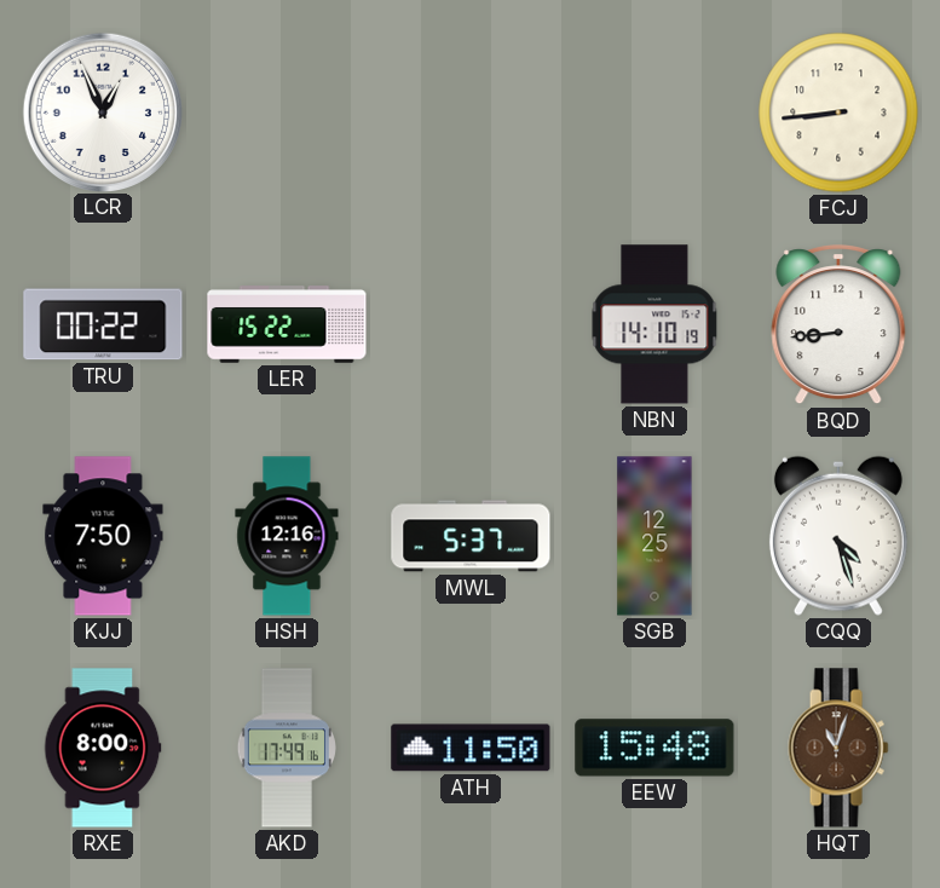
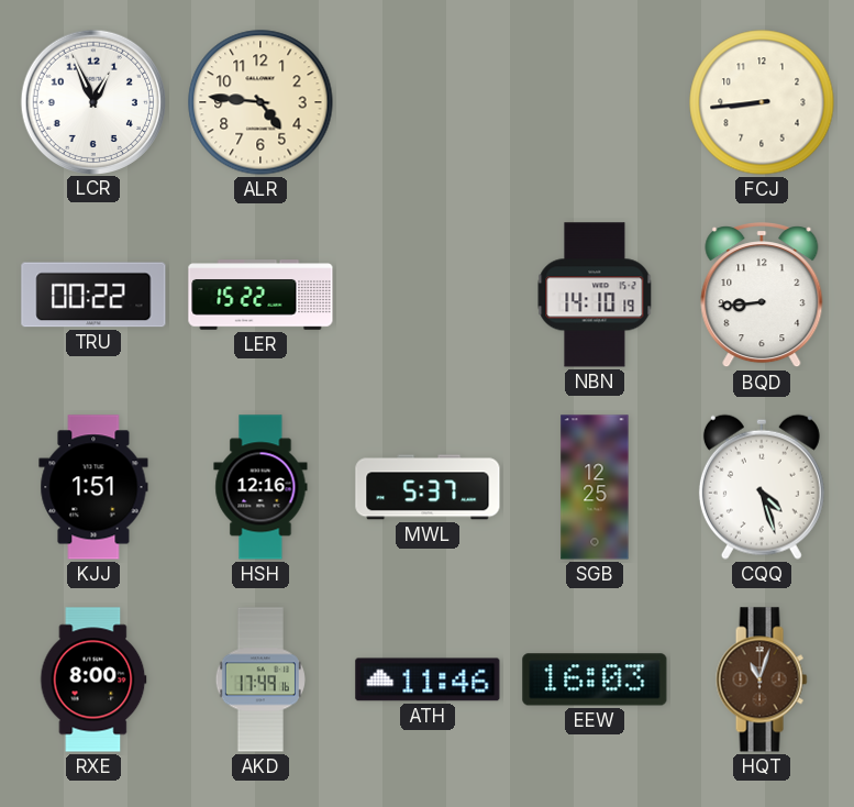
ALR: none -> 4:46
KJJ: 7:50 -> 1:51
ATH: 11:50 -> 11:46
EEW: 15:48 -> 16:03
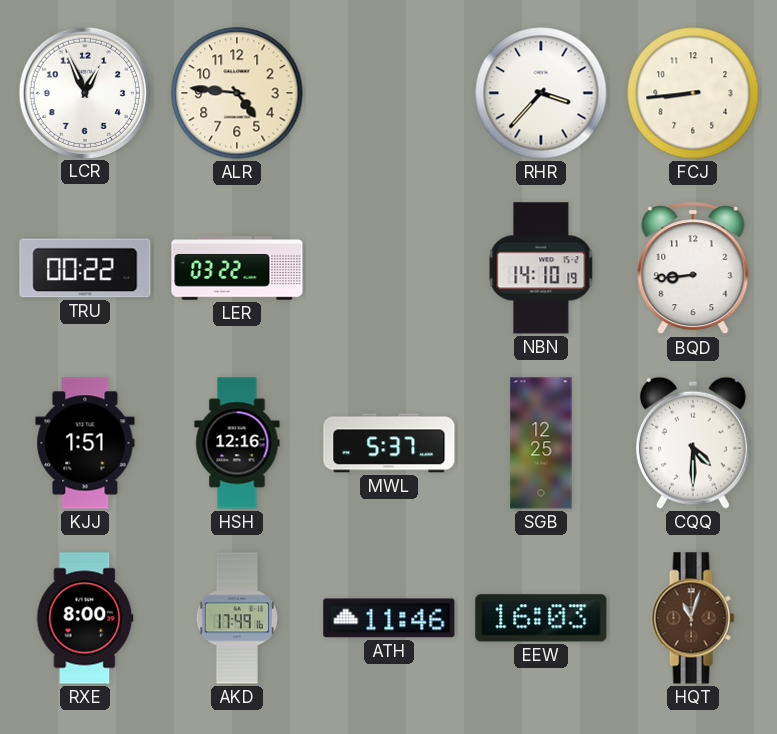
RHR: none -> 3:37
LER: 15:22 -> 03:22
CQQ: 4:27 -> 4:30
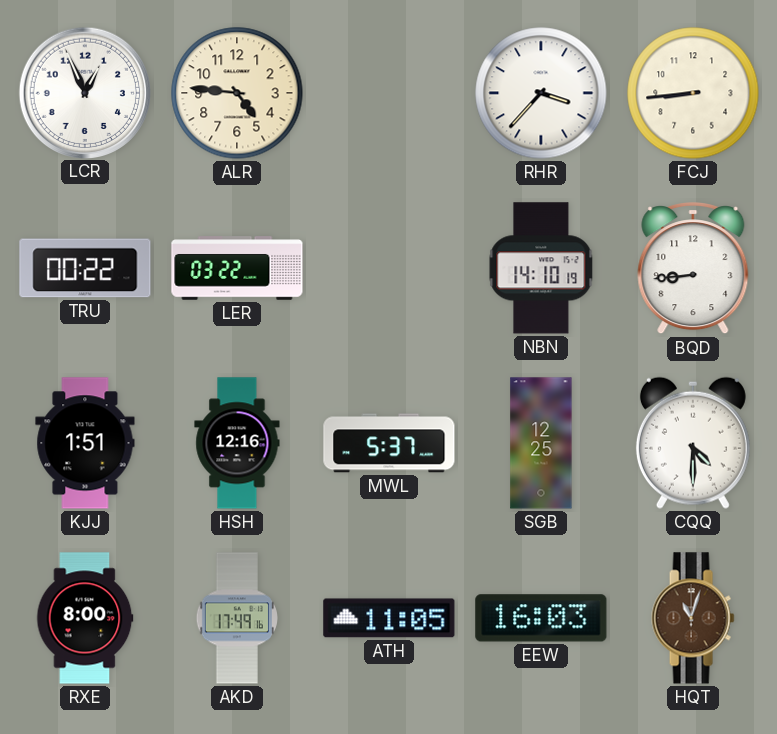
ATH: 11:46 -> 11:05
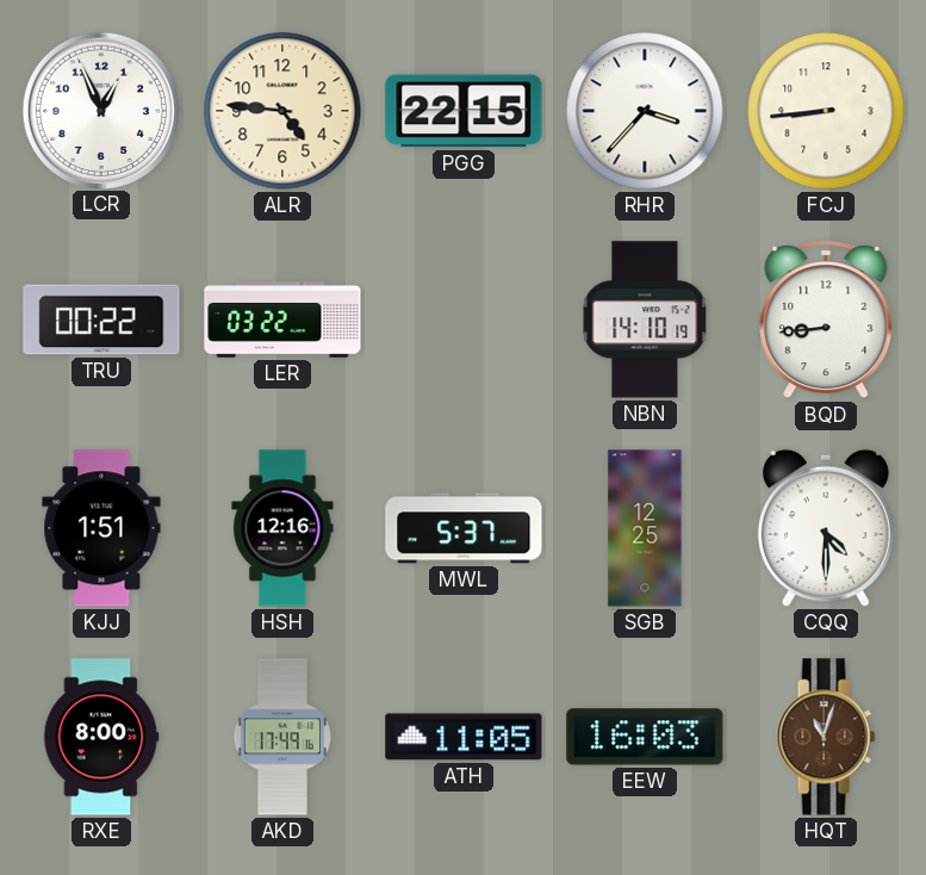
PGG: none -> 22:15
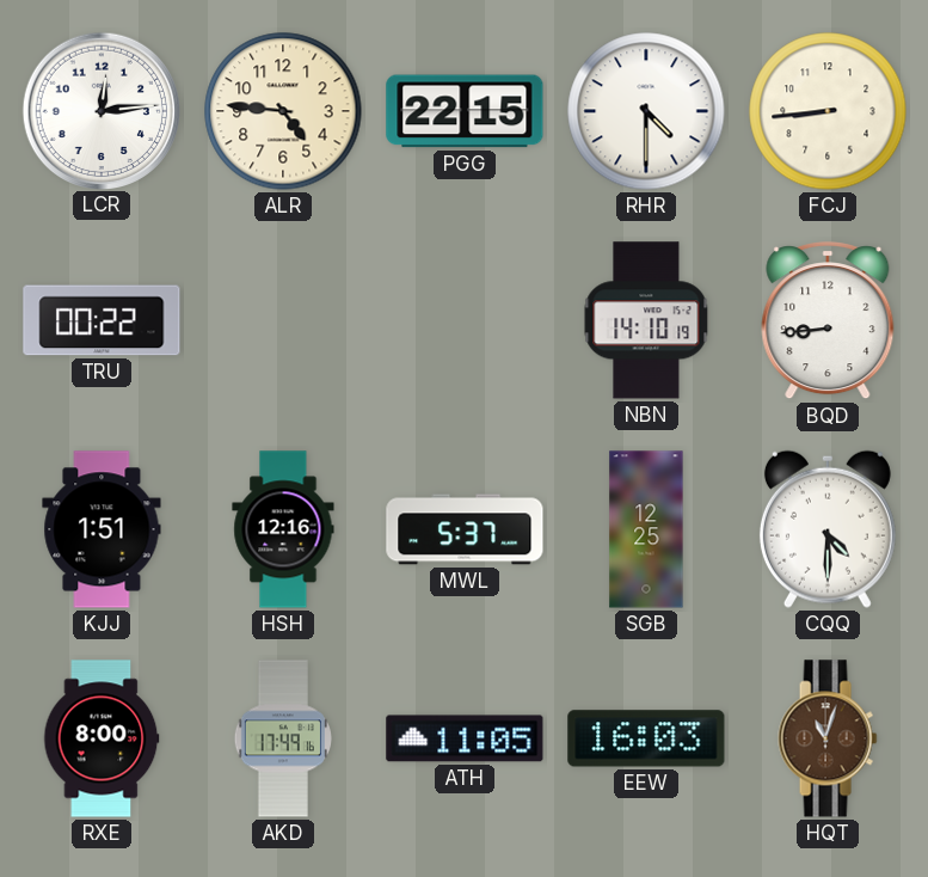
LCR: 12:56 -> 12:14
RHR: 3:37 -> 4:30
LER: 03:22 -> none
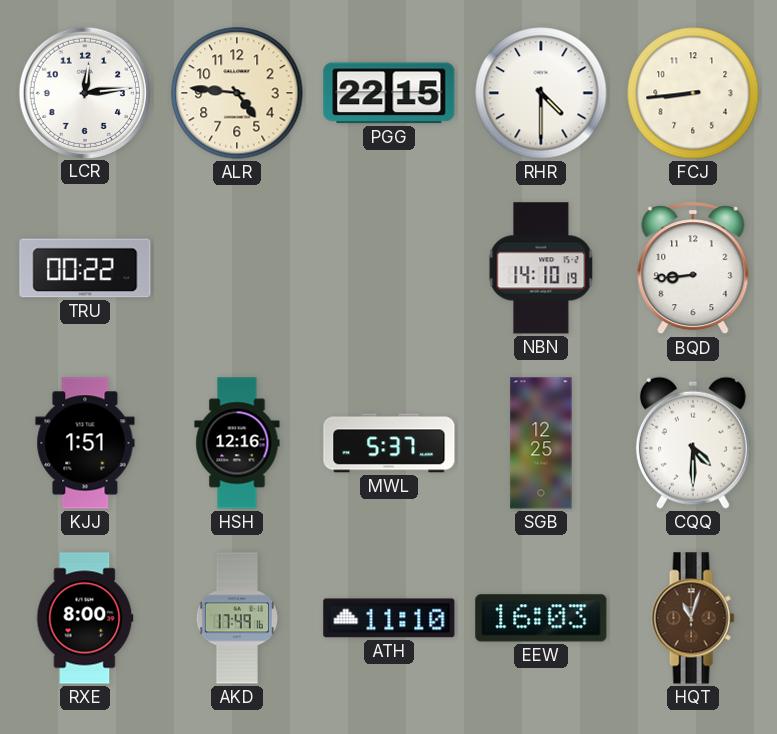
ATH: 11:05 -> 11:10
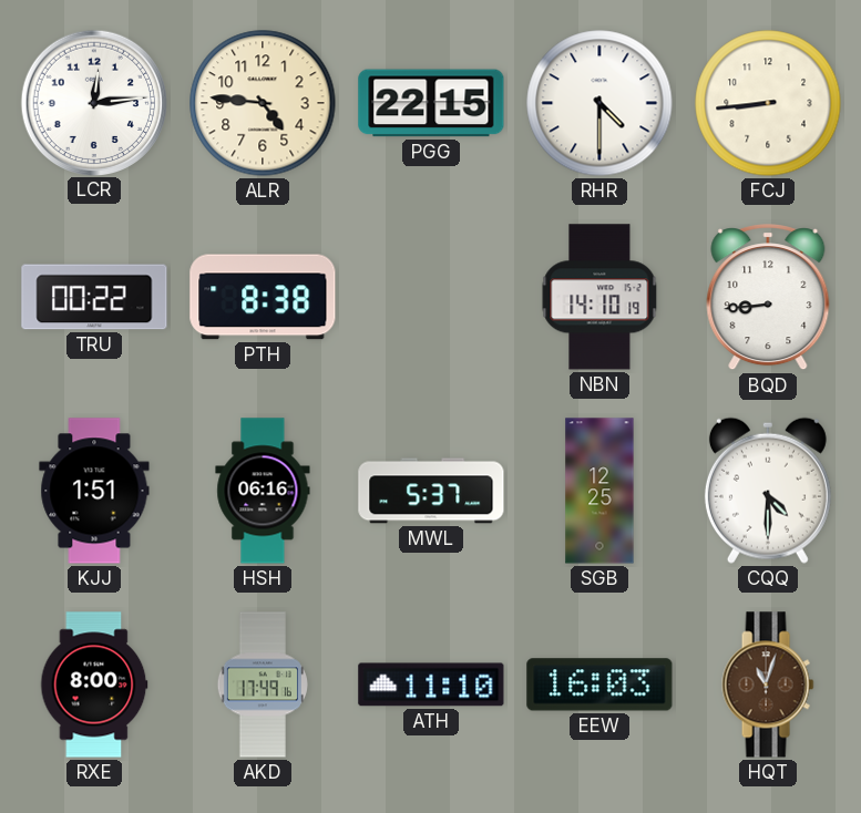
PTH: none -> 8:38
HSH: 12:16 -> 06:16
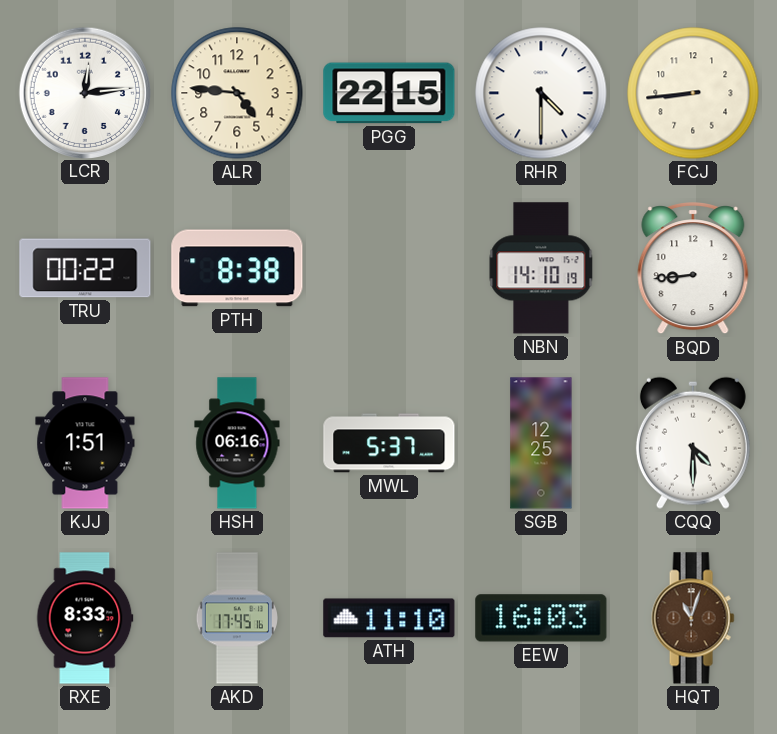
RXE: 8:00 -> 8:33
AKD: 17:49 -> 17:45
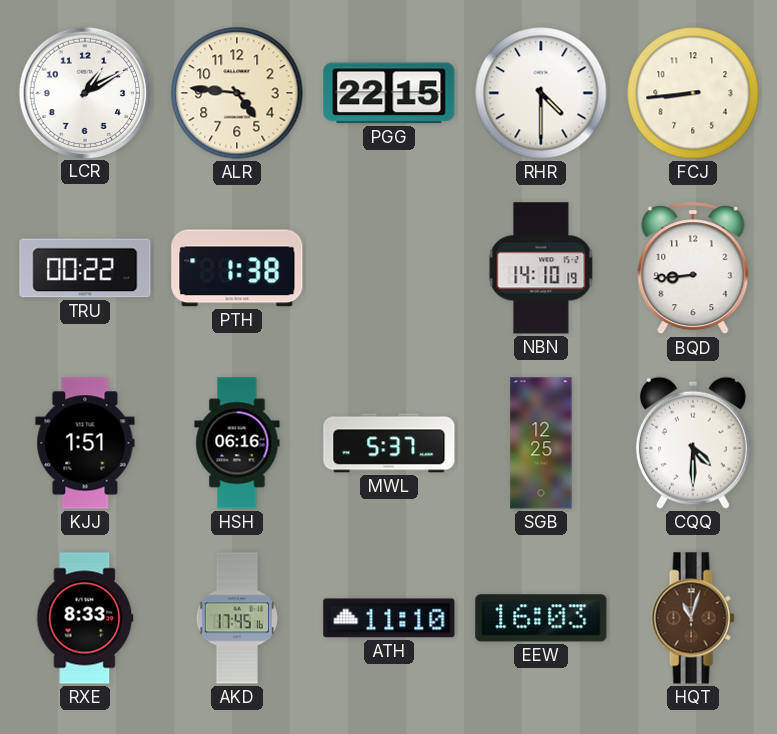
LCR: 12:14 -> 1:10
PTH: 8:38 -> 1:38
